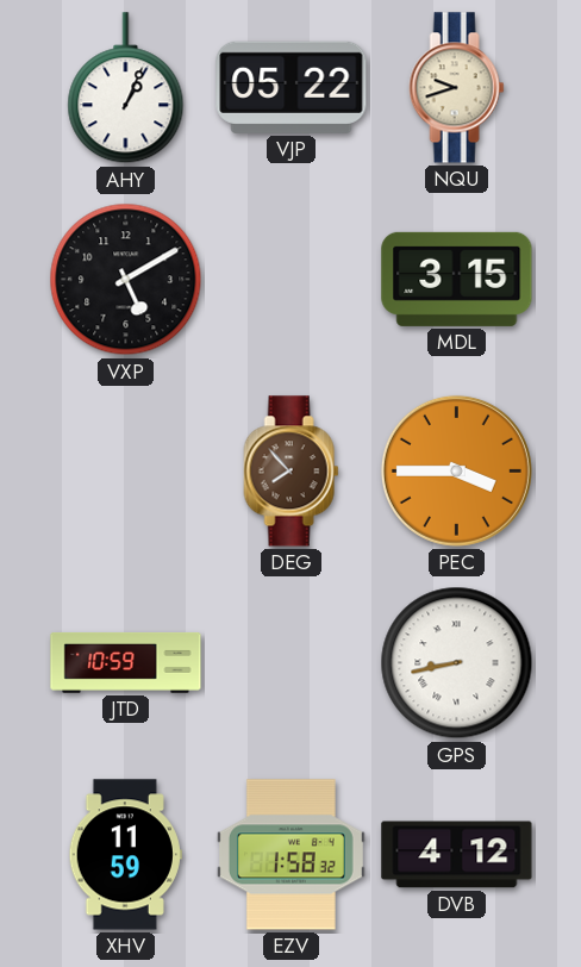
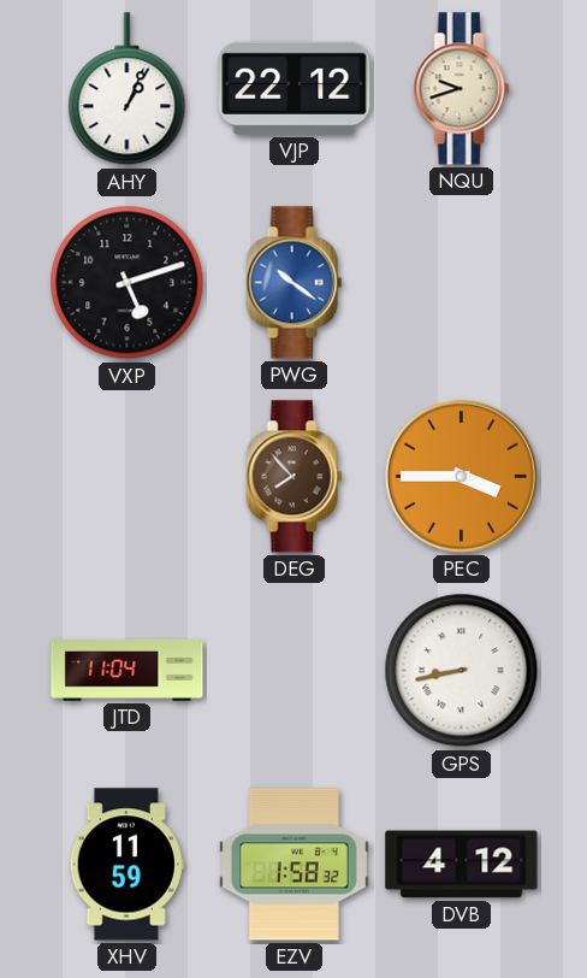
VJP: 05:22 -> 22:12
VXP: 5:10 -> 5:12
PWG: none -> 10:21
MDL: 3:15 -> none
JTD: 10:59 -> 11:04
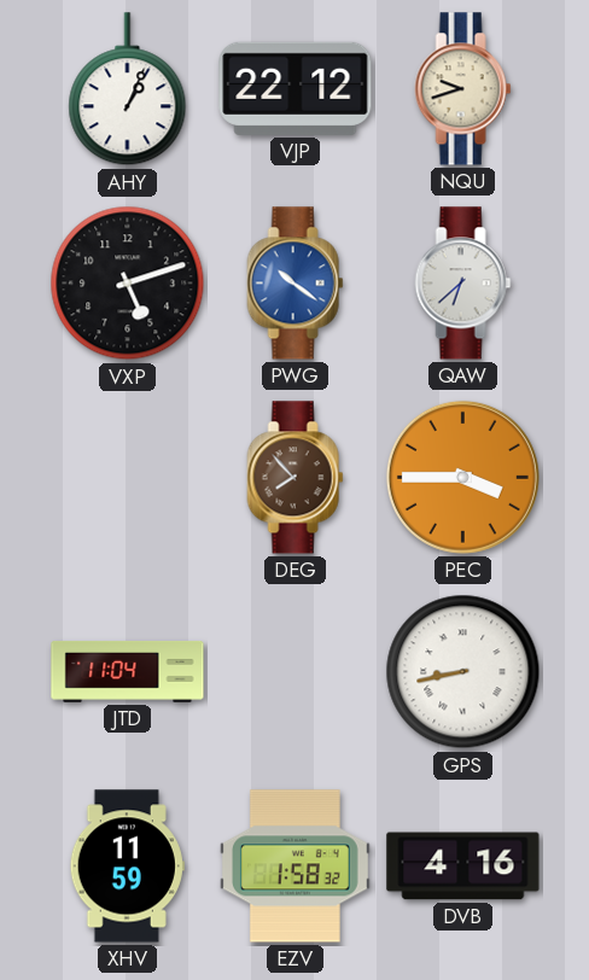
QAW: none -> 6:38
DVB: 4:12 -> 4:16
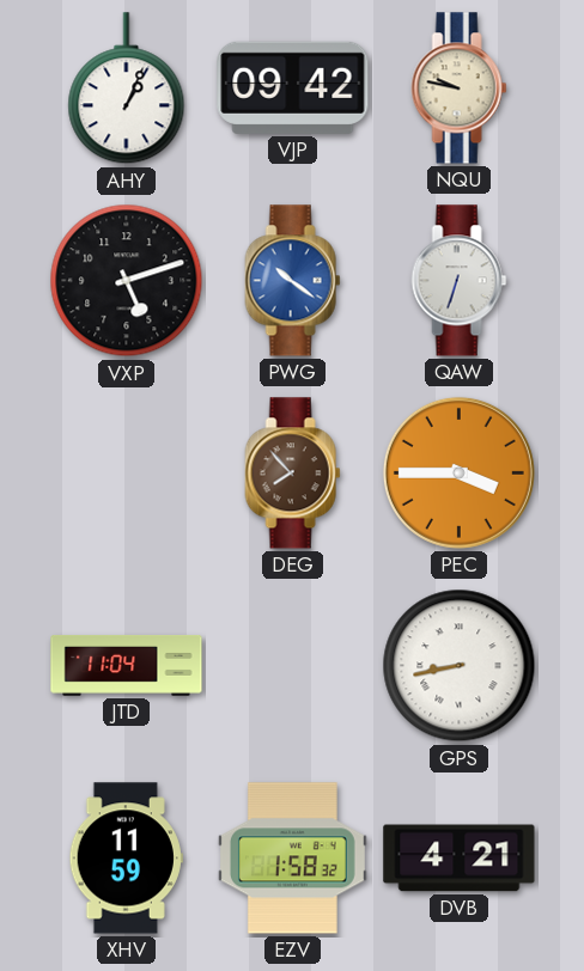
VJP: 22:12 -> 09:42
NQU: 9:42 -> 9:47
QAW: 6:38 -> 6:33
DVB: 4:16 -> 4:21
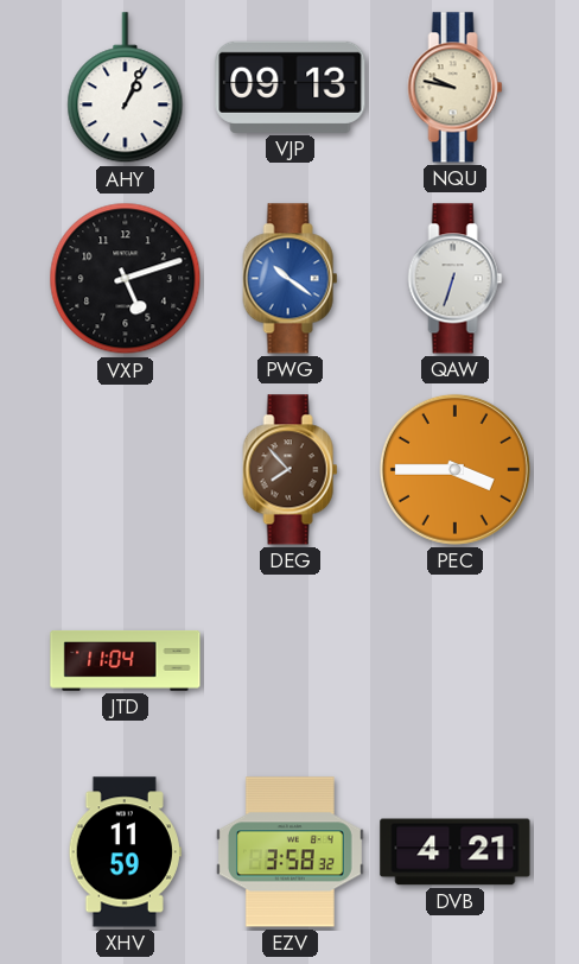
VJP: 09:42 -> 09:13
GPS: 8:43 -> none
EZV: 1:58 -> 3:58
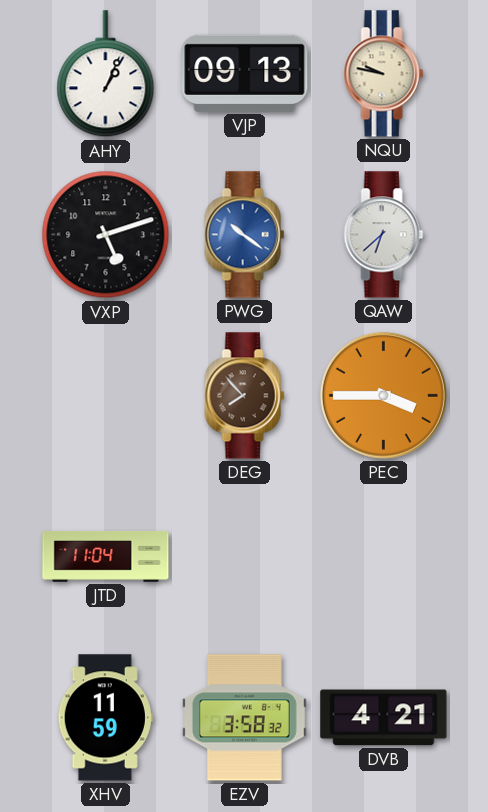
QAW: 6:33 -> 6:38
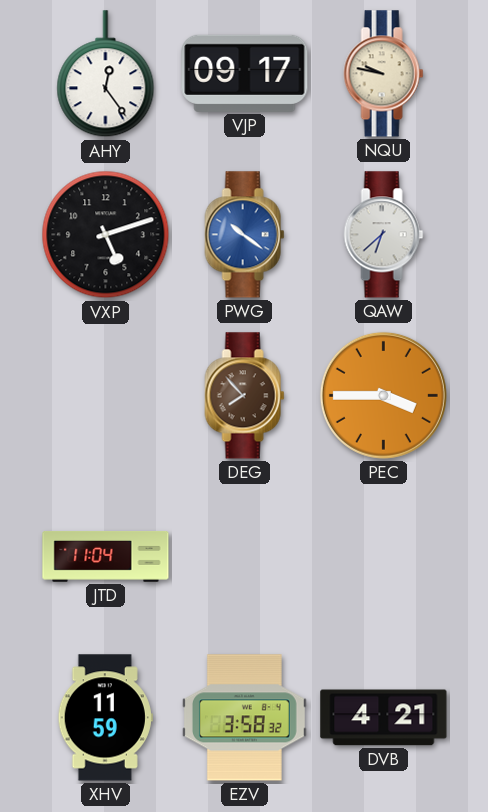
AHY: 1:04 -> 12:24
VJP: 09:13 -> 09:17
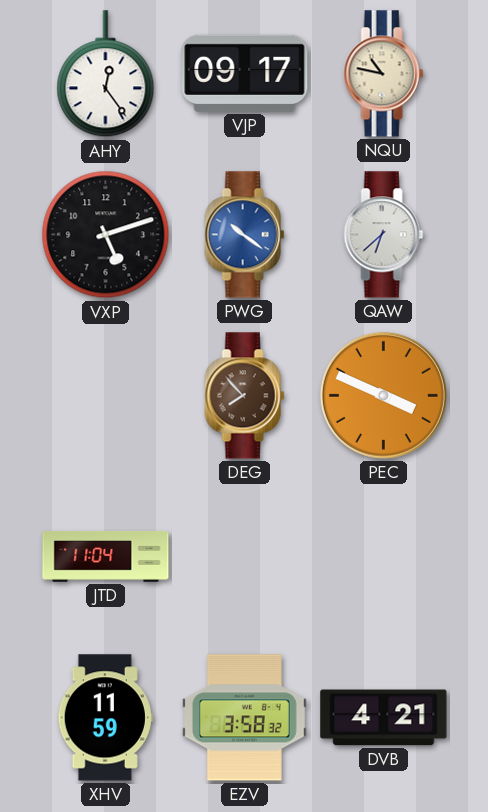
NQU: 9:47 -> 10:47
PEC: 3:45 -> 3:49
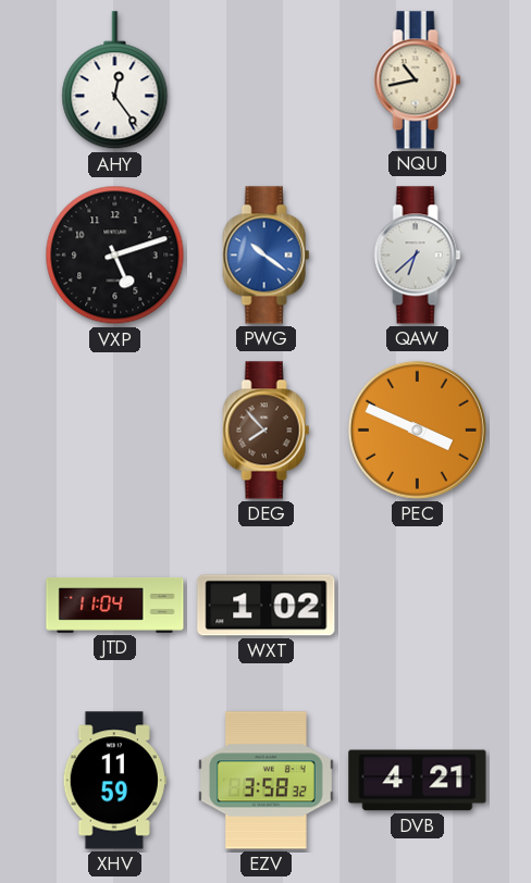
VJP: 09:17 -> none
NQU: 10:47 -> 10:43
WXT: none -> 1:02
